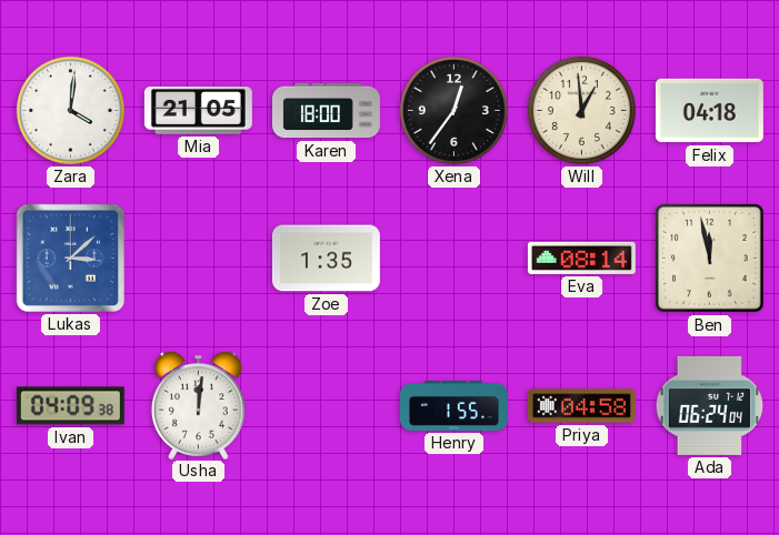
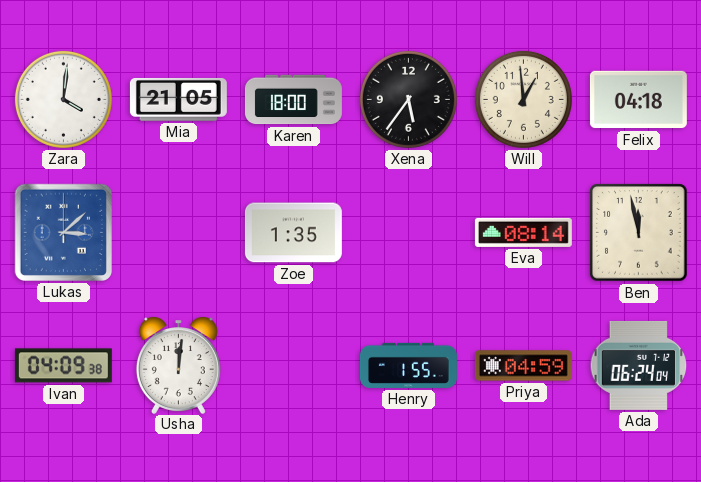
Xena: 12:36 -> 5:36
Priya: 04:58 -> 04:59
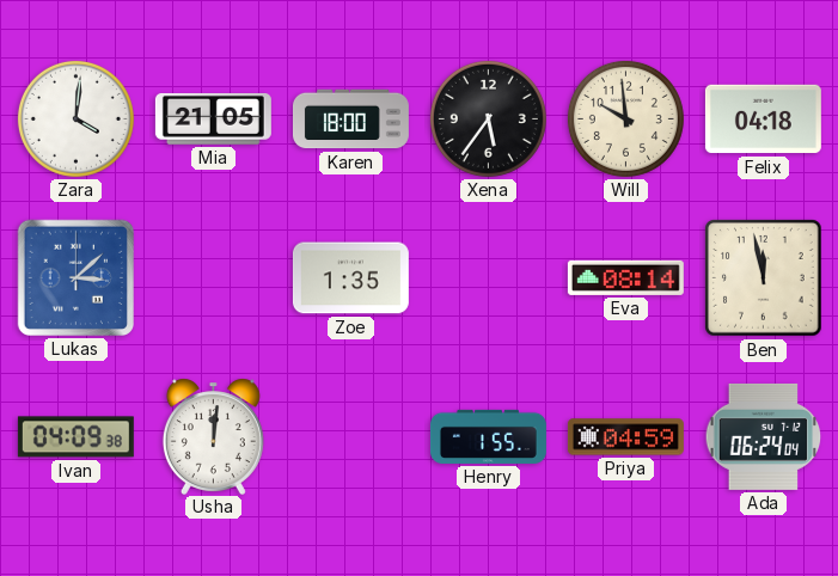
Will: 12:59 -> 9:59
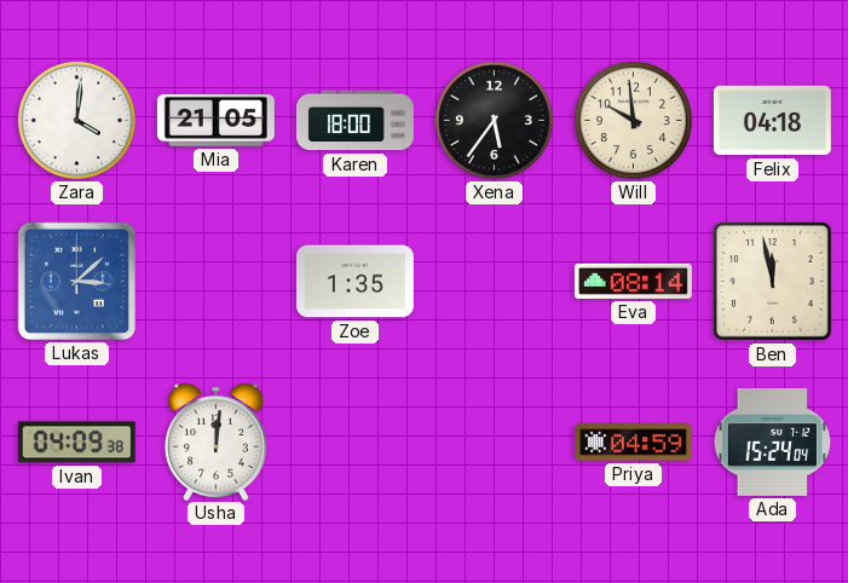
Henry: 1:55 -> none
Ada: 06:24 -> 15:24
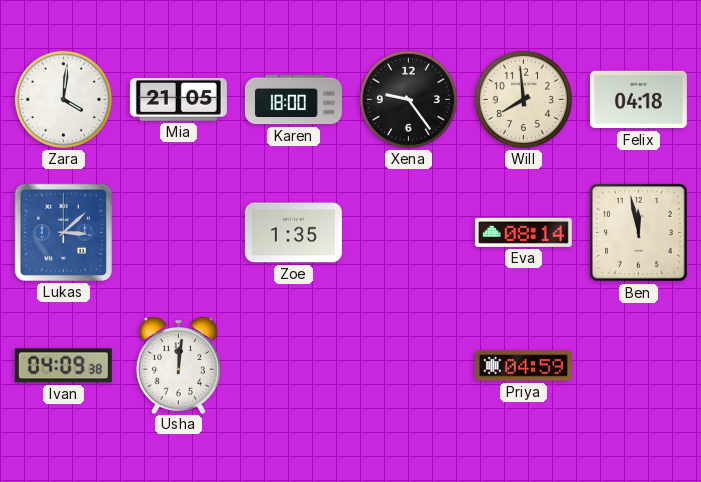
Xena: 5:36 -> 9:24
Will: 9:59 -> 7:59
Ada: 15:24 -> none
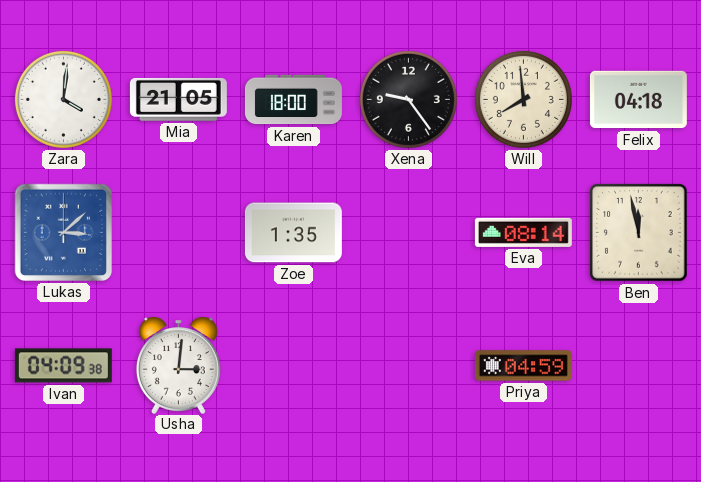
Usha: 12:01 -> 3:01
